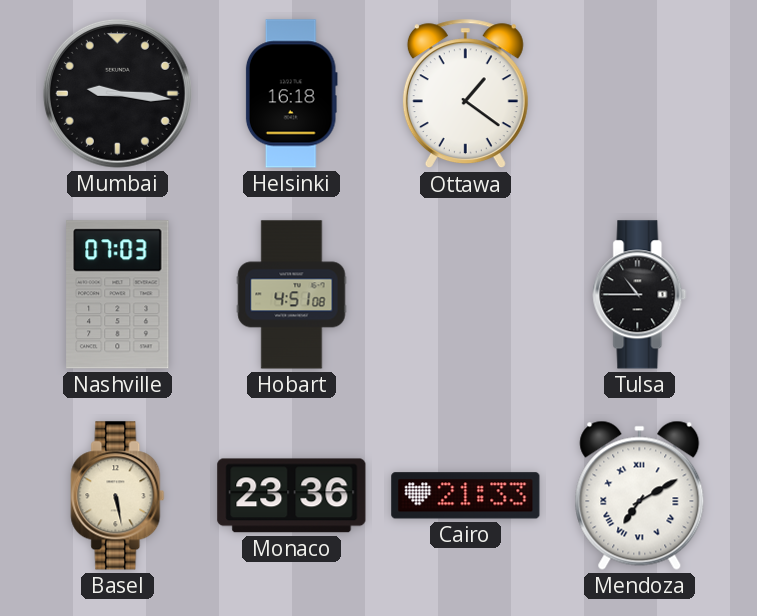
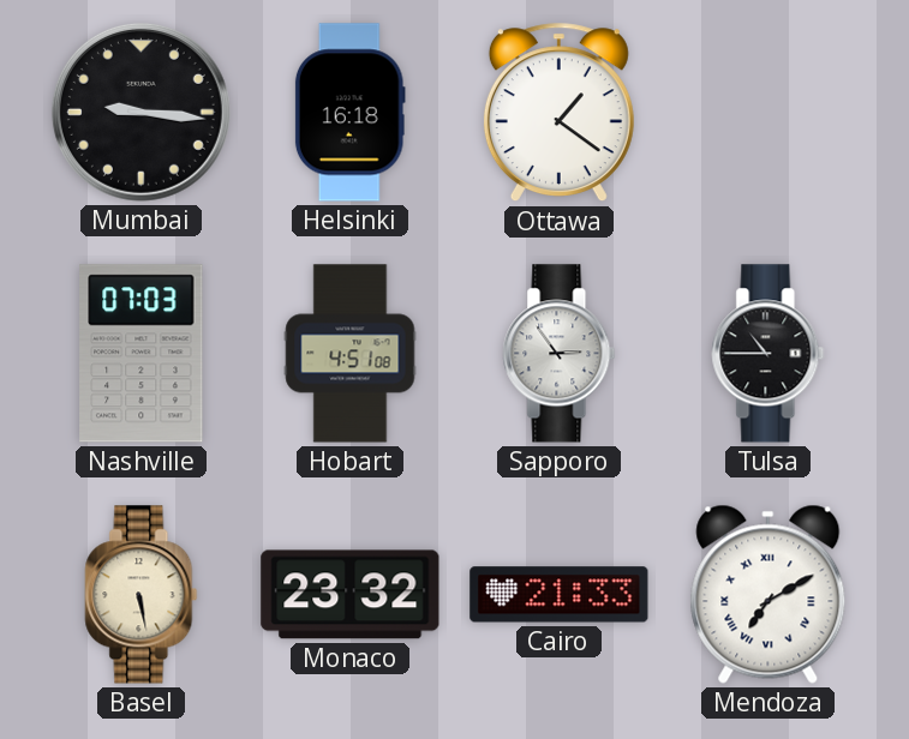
Sapporo: none -> 2:54
Monaco: 23:36 -> 23:32
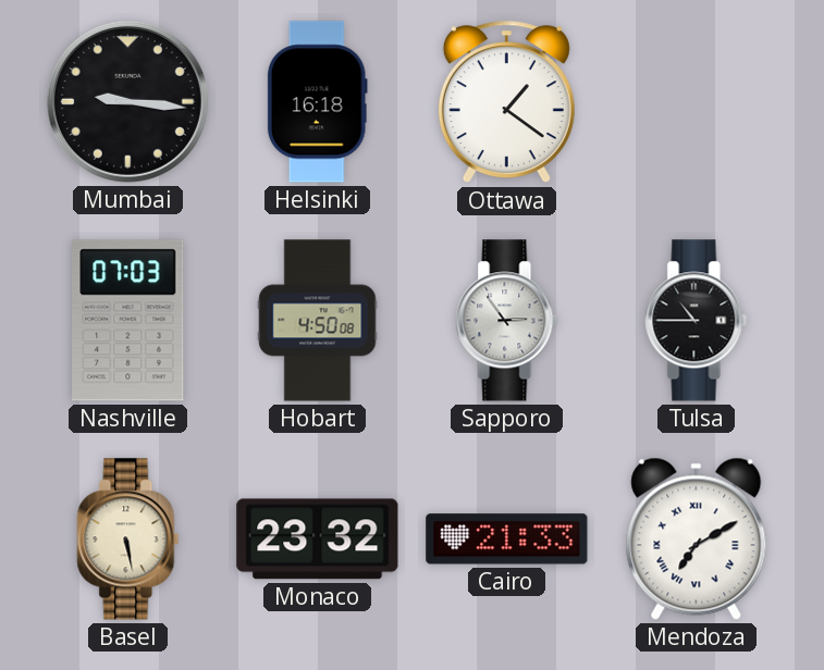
Hobart: 4:51 -> 4:50
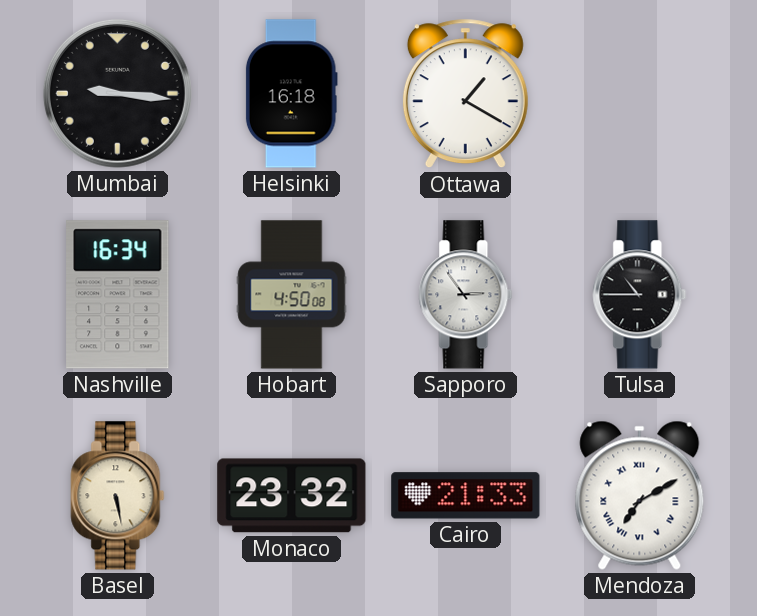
Ottawa: 1:21 -> 1:20
Nashville: 07:03 -> 16:34
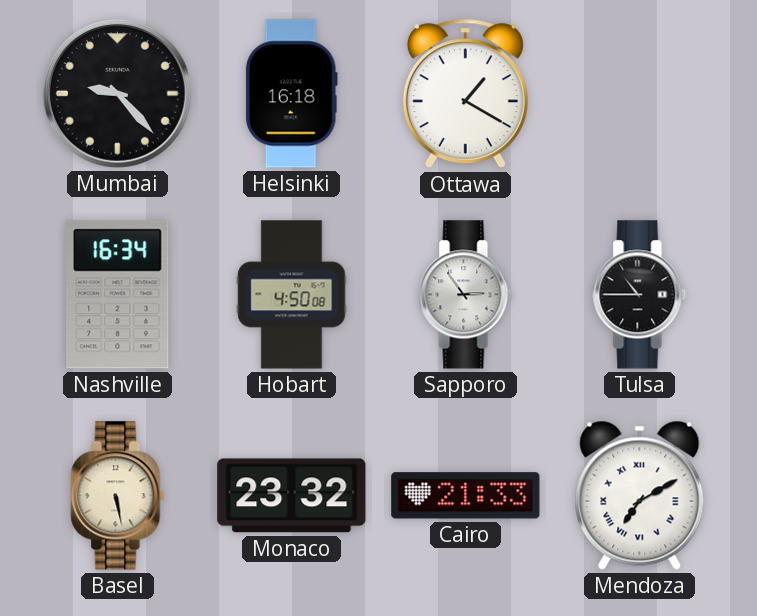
Mumbai: 9:16 -> 9:23
